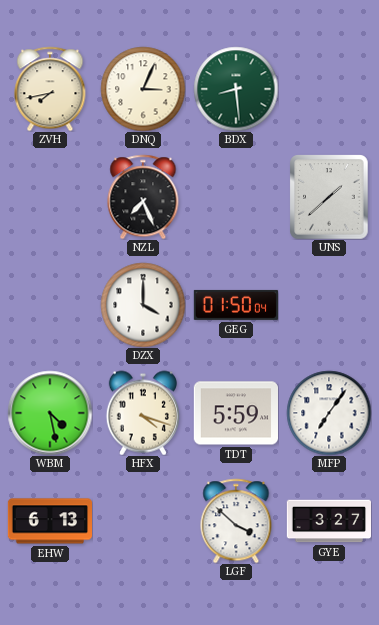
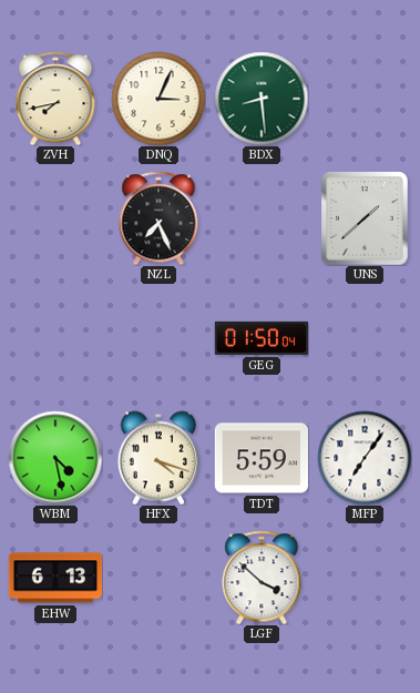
DZX: 4:00 -> none
GYE: 3:27 -> none
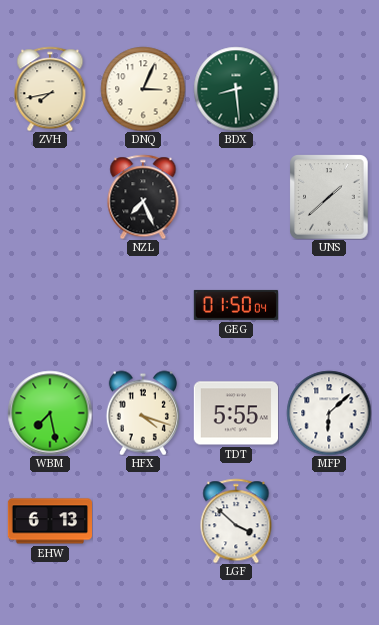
WBM: 4:28 -> 7:28
TDT: 5:59 -> 5:55
MFP: 7:06 -> 6:08
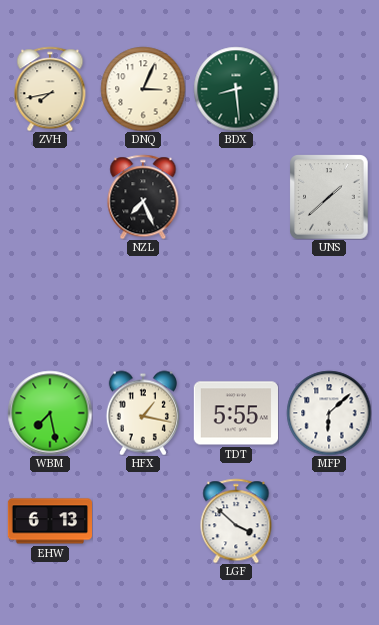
GEG: 01:50 -> none
HFX: 4:18 -> 1:17
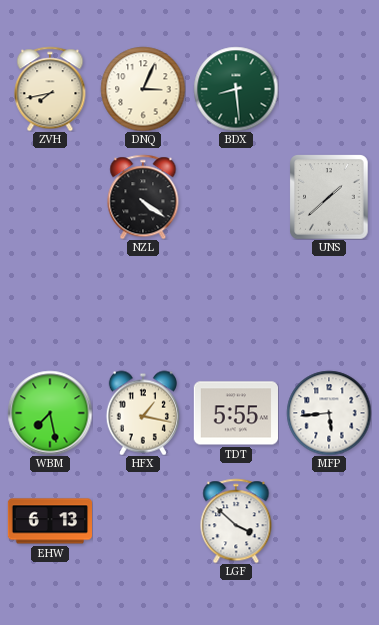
NZL: 7:26 -> 4:21
MFP: 6:08 -> 5:44
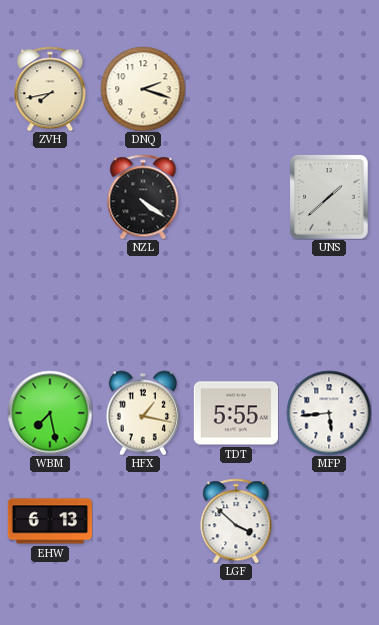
DNQ: 3:04 -> 2:18
BDX: 8:29 -> none
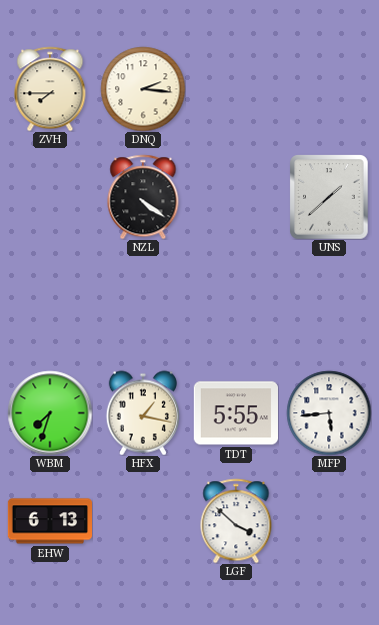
ZVH: 7:43 -> 7:45
DNQ: 2:18 -> 2:16
WBM: 7:28 -> 7:33
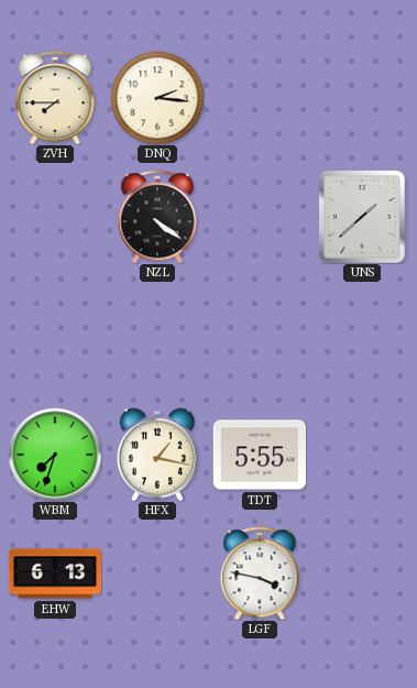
MFP: 5:44 -> none
LGF: 3:52 -> 3:47
